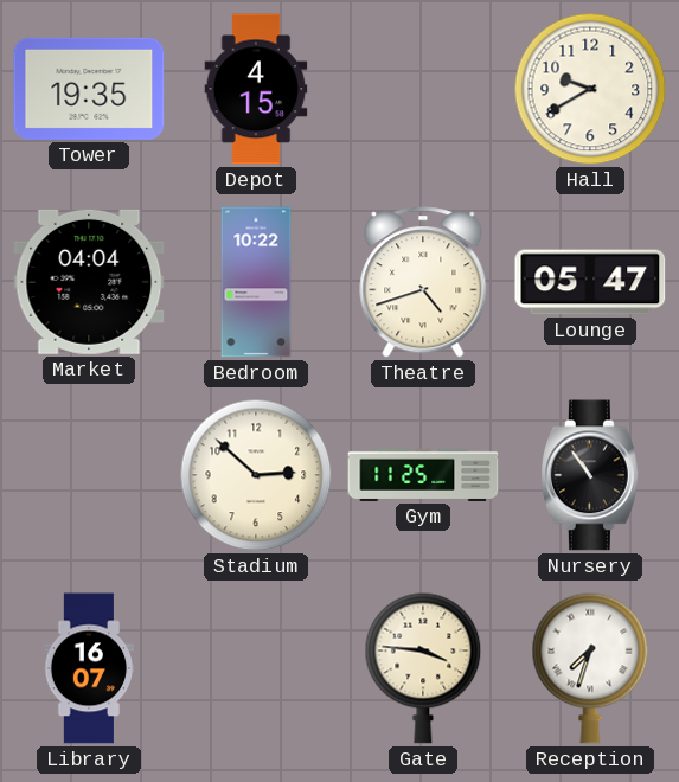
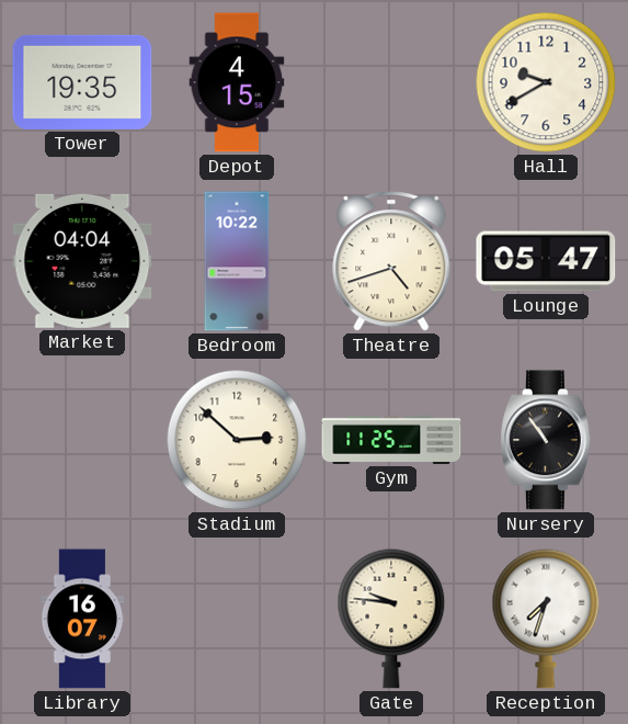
Gate: 3:46 -> 9:46
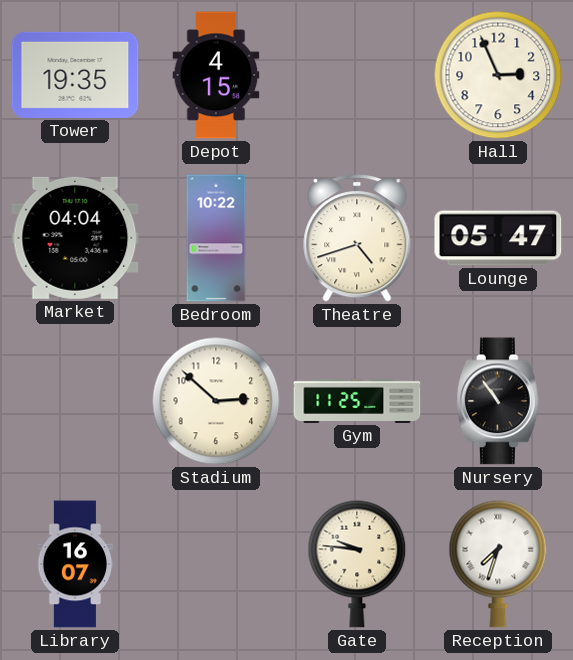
Hall: 9:40 -> 2:56
